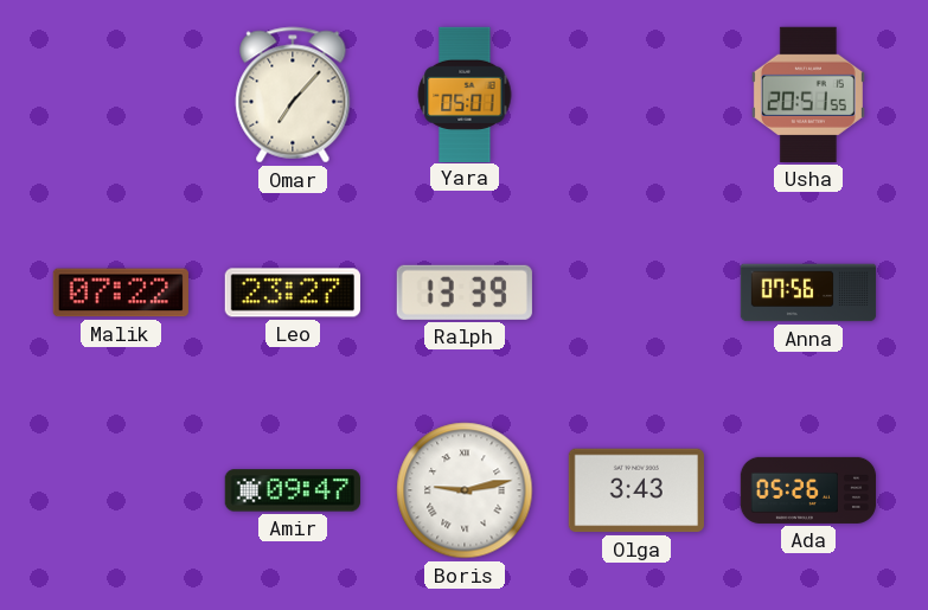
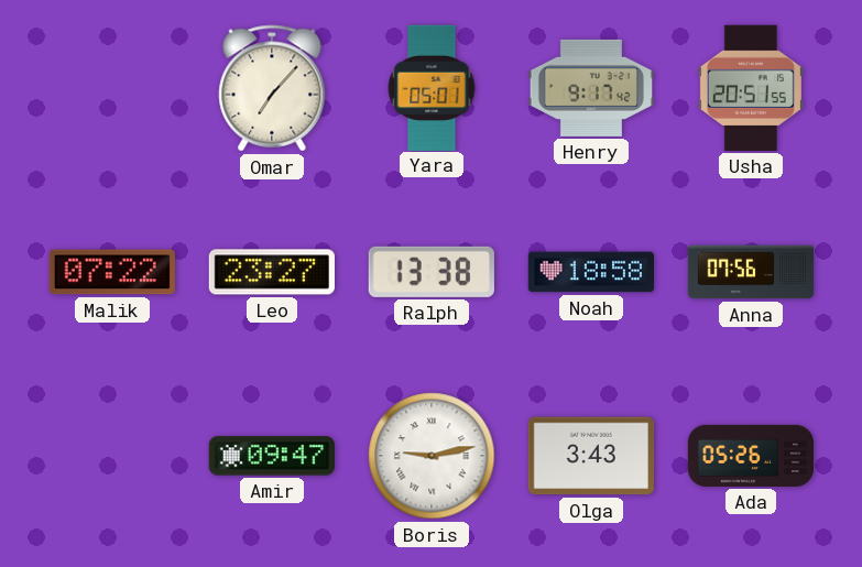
Henry: none -> 9:17
Ralph: 13:39 -> 13:38
Noah: none -> 18:58
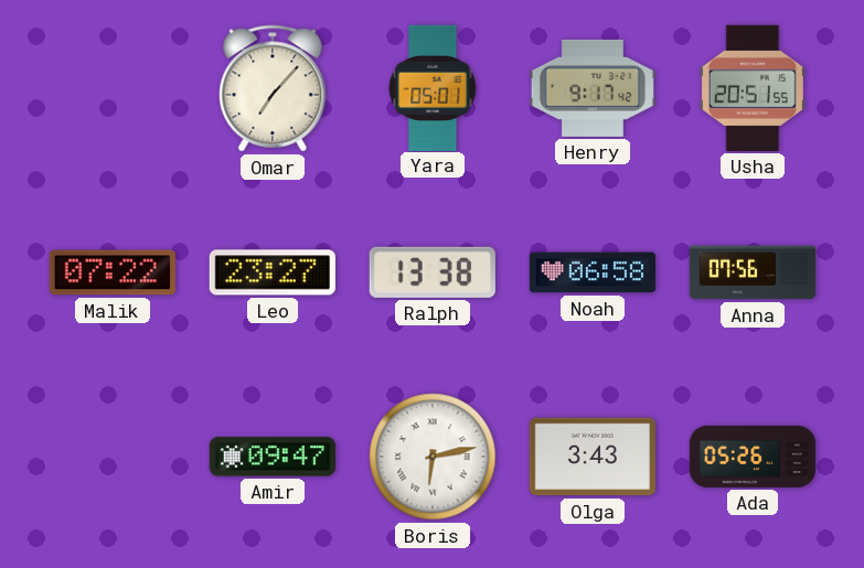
Noah: 18:58 -> 06:58
Boris: 9:13 -> 6:13
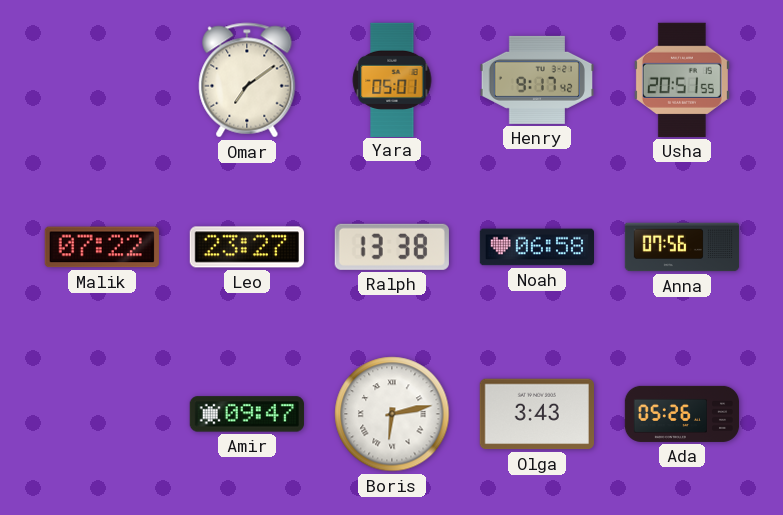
Omar: 7:07 -> 7:09
